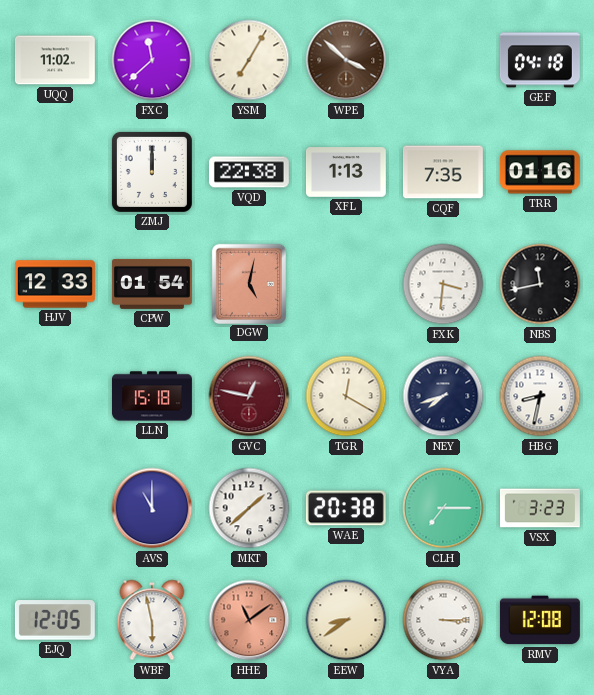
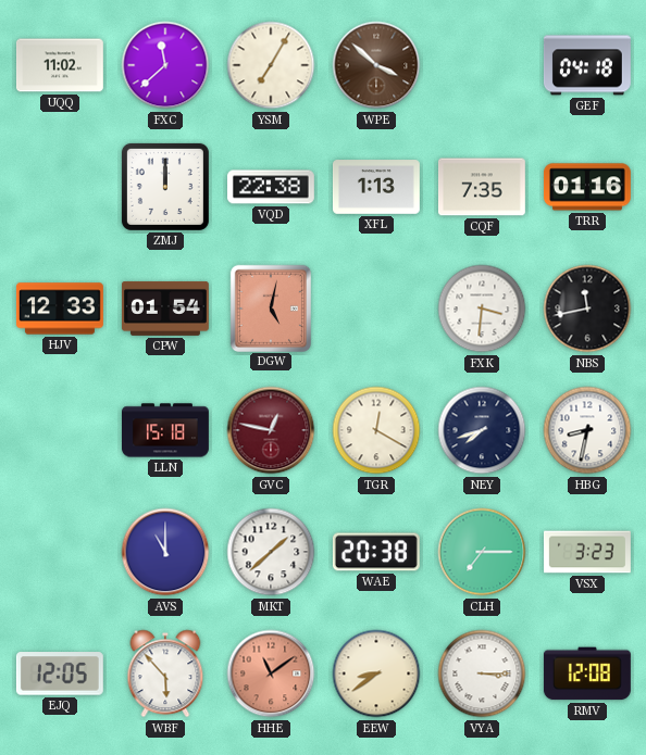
WBF: 5:58 -> 5:53
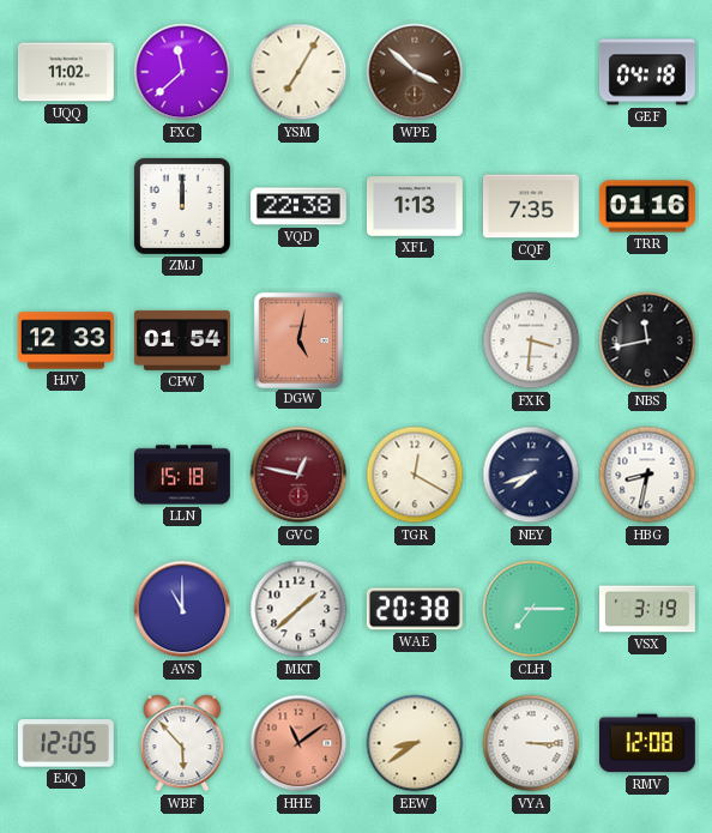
VSX: 3:23 -> 3:19
